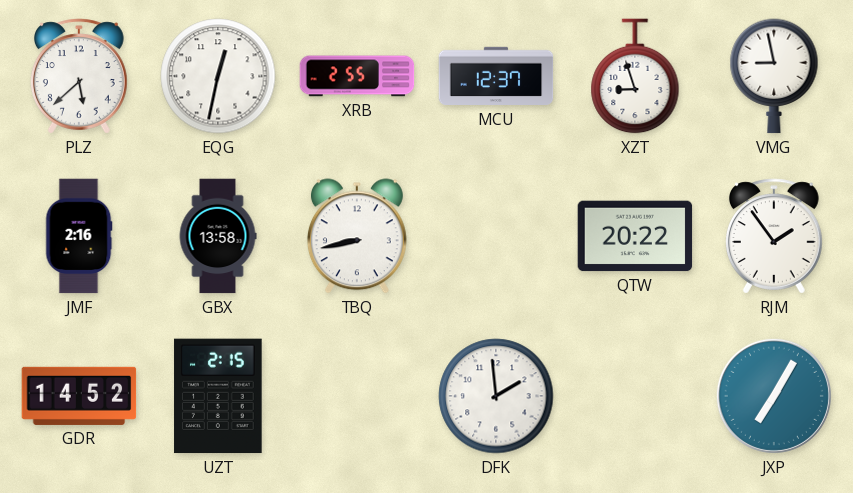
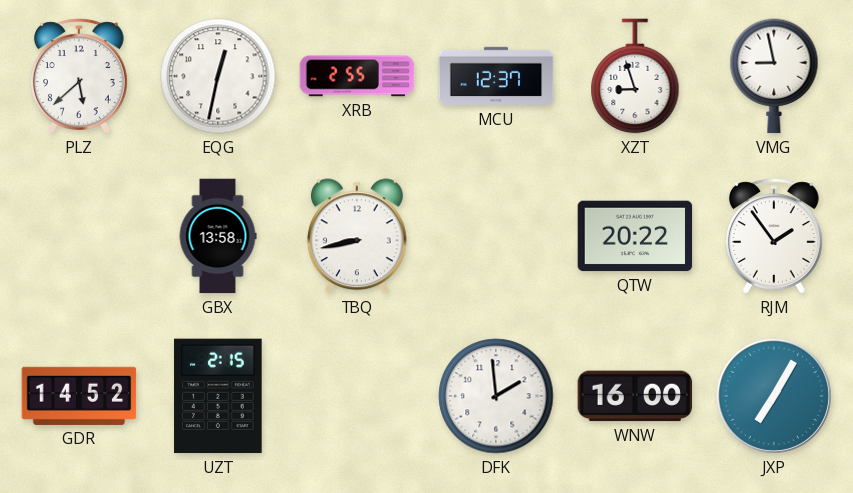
JMF: 2:16 -> none
WNW: none -> 16:00
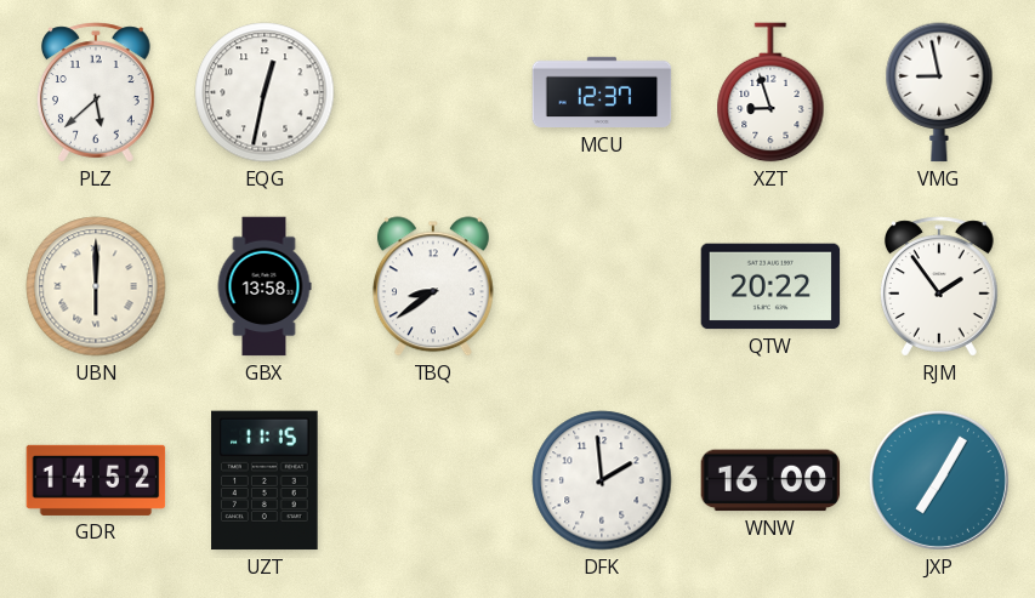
XRB: 2:55 -> none
UBN: none -> 6:00
TBQ: 8:43 -> 8:39
UZT: 2:15 -> 11:15
